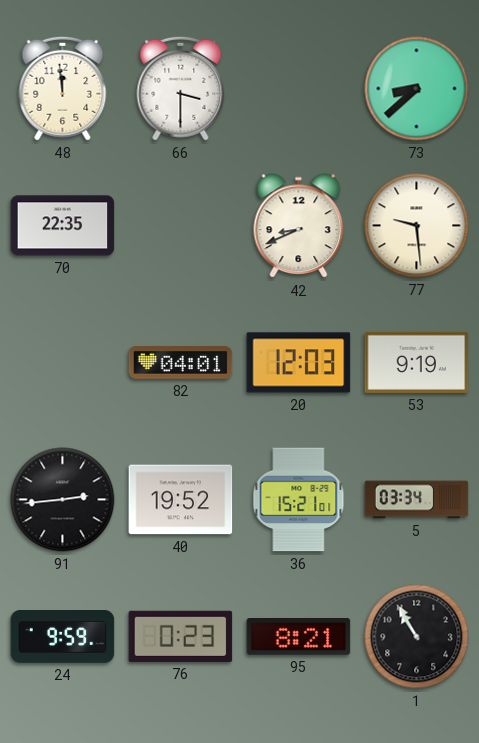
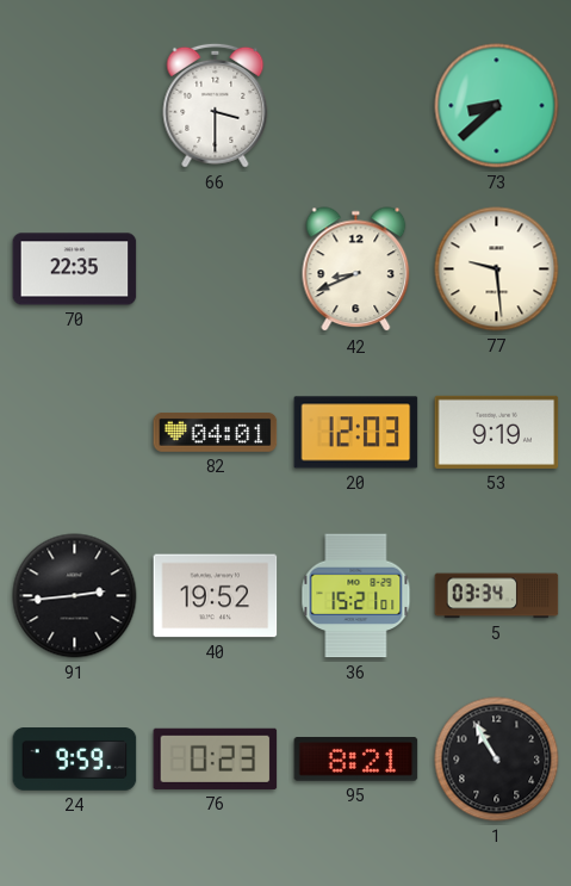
48: 11:59 -> none
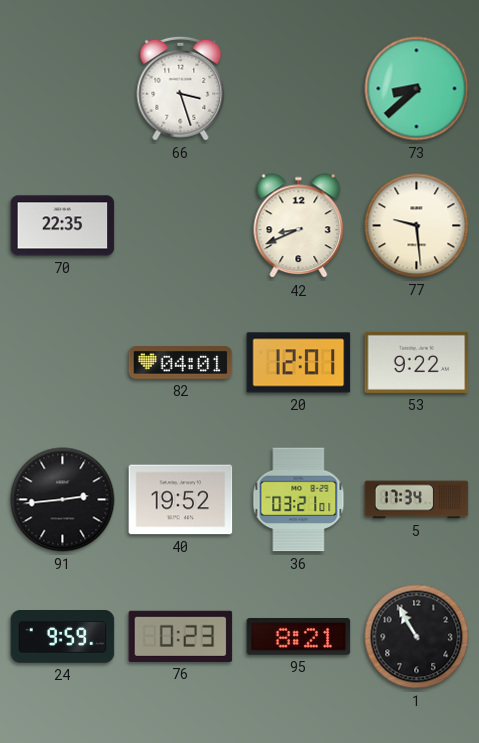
66: 3:30 -> 3:27
20: 12:03 -> 12:01
53: 9:19 -> 9:22
36: 15:21 -> 03:21
5: 03:34 -> 17:34
